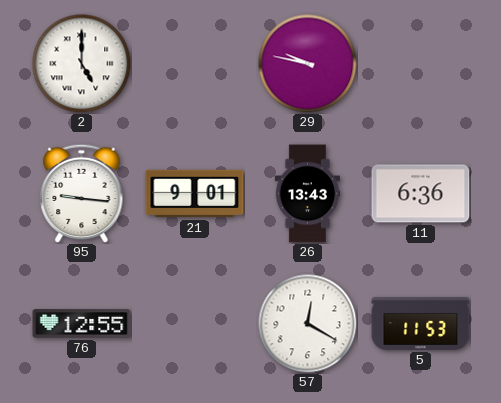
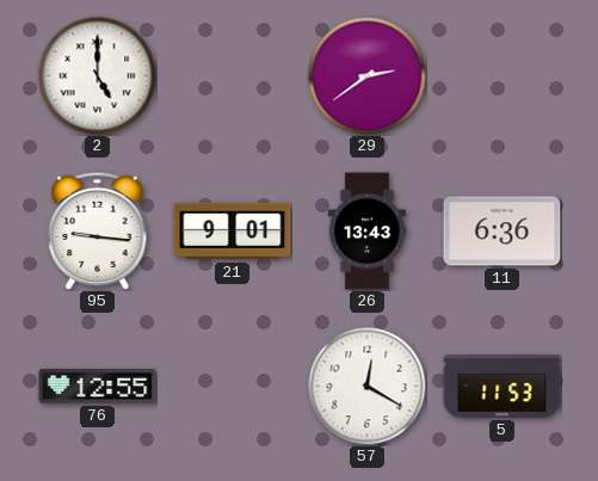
29: 9:47 -> 2:39
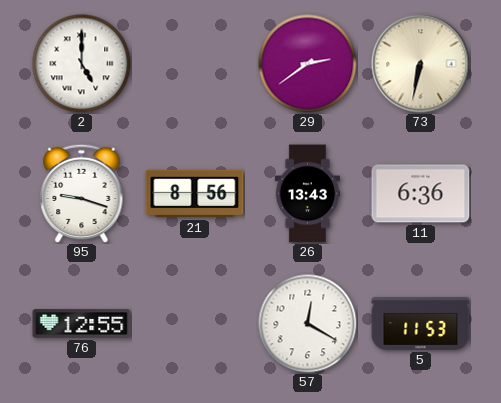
73: none -> 6:32
95: 9:16 -> 9:18
21: 9:01 -> 8:56
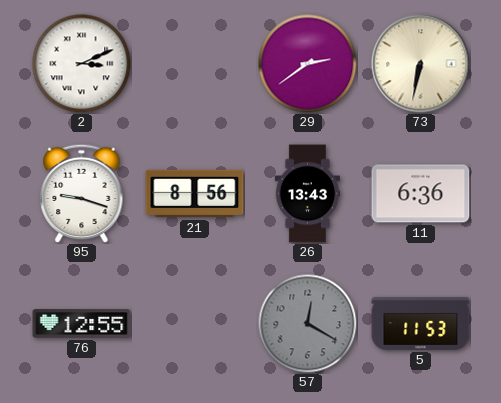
2: 5:00 -> 3:11
57 dial: white -> grey
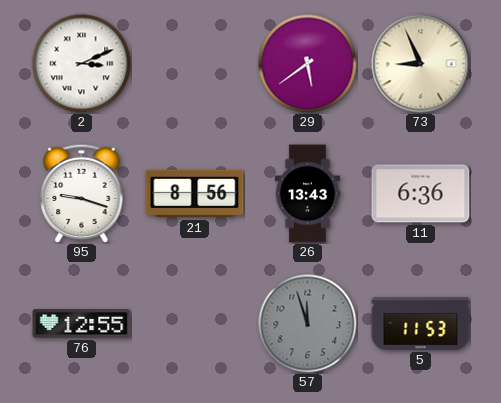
29: 2:39 -> 5:39
73: 6:32 -> 8:56
57: 12:20 -> 11:57
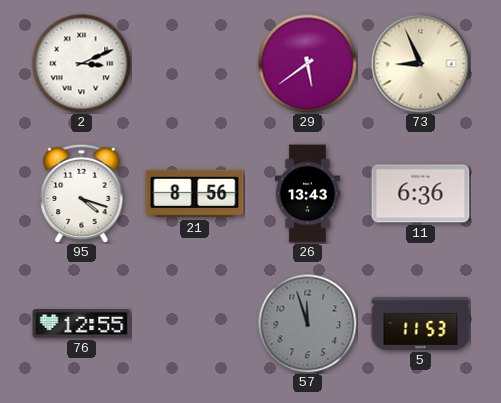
95: 9:18 -> 4:18
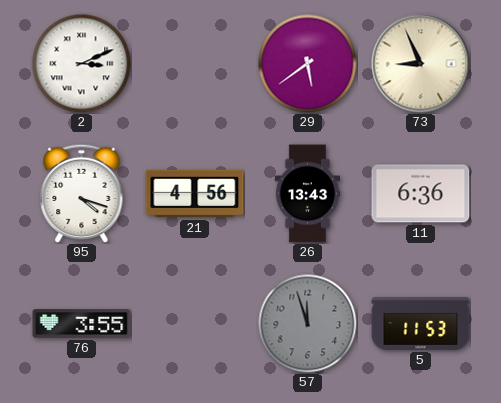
21: 8:56 -> 4:56
76: 12:55 -> 3:55
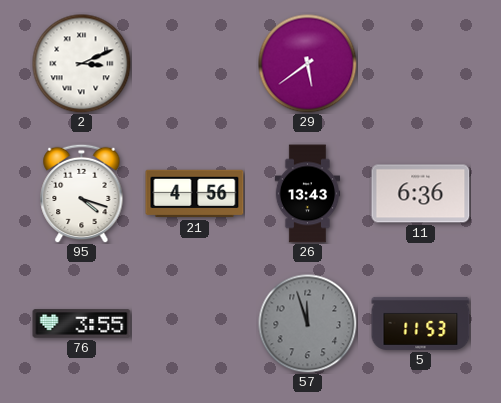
73: 8:56 -> none
